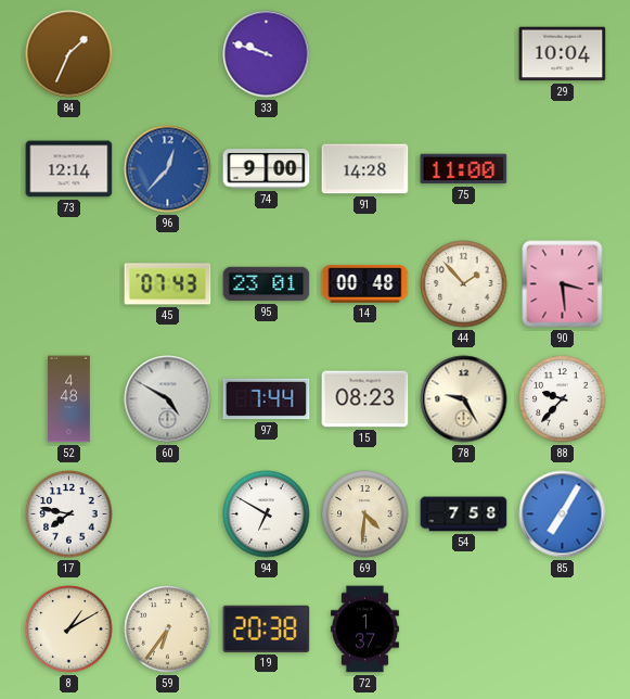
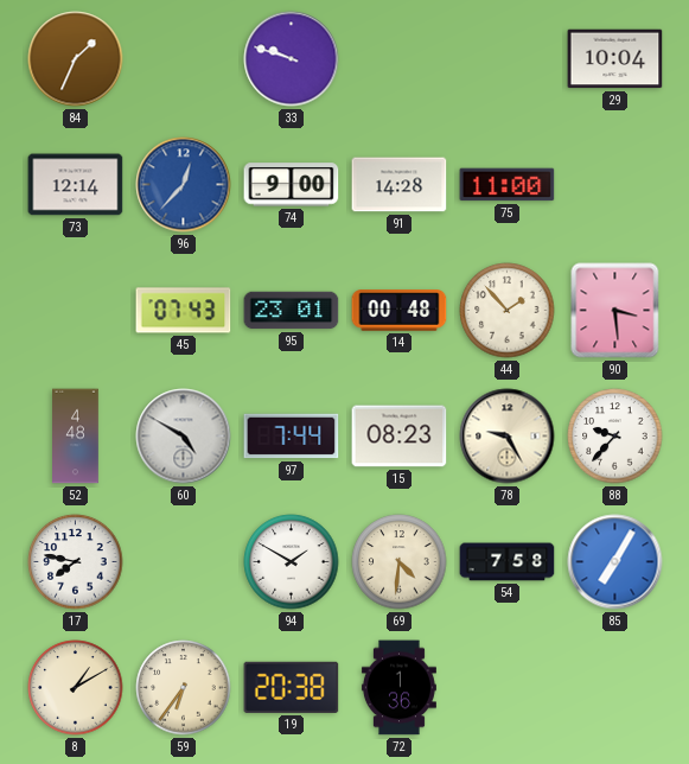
94: 6:50 -> 1:50
72: 1:37 -> 1:36
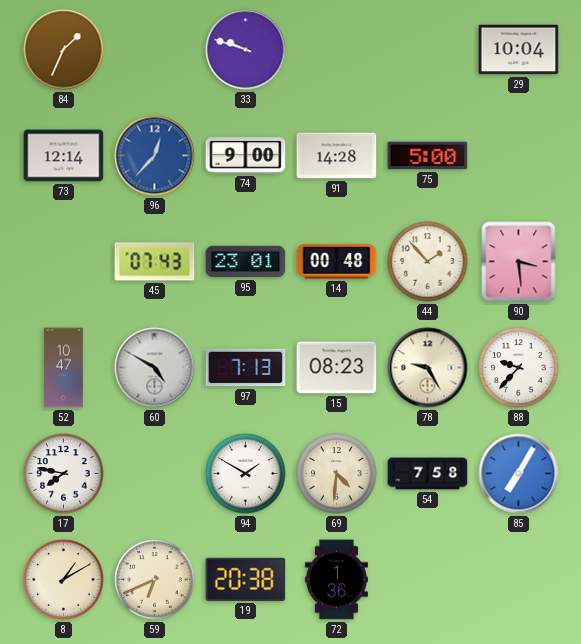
75: 11:00 -> 5:00
52: 4:48 -> 10:47
97: 7:44 -> 7:13
59: 6:36 -> 6:41
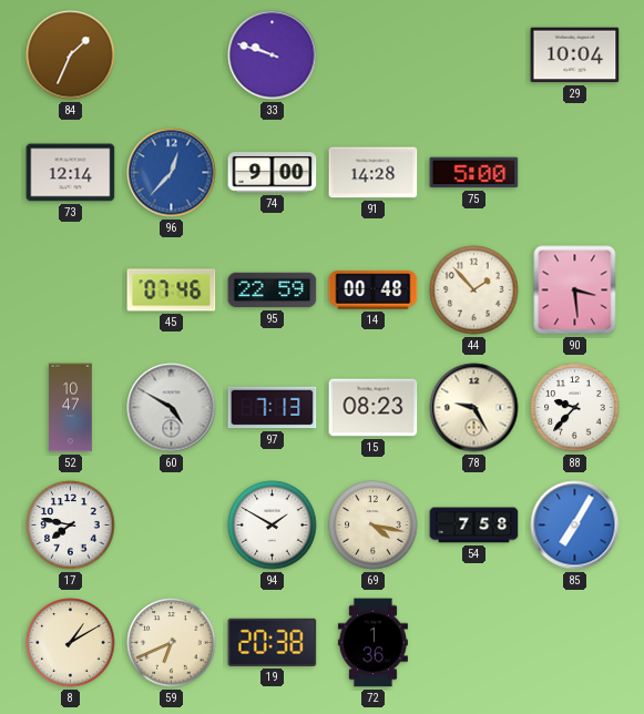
45: 07:43 -> 07:46
95: 23:01 -> 22:59
69: 4:31 -> 4:17
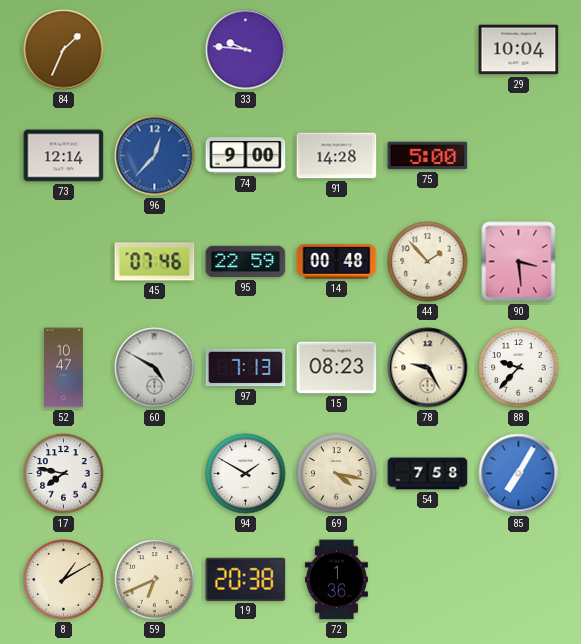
33: 9:48 -> 9:46
